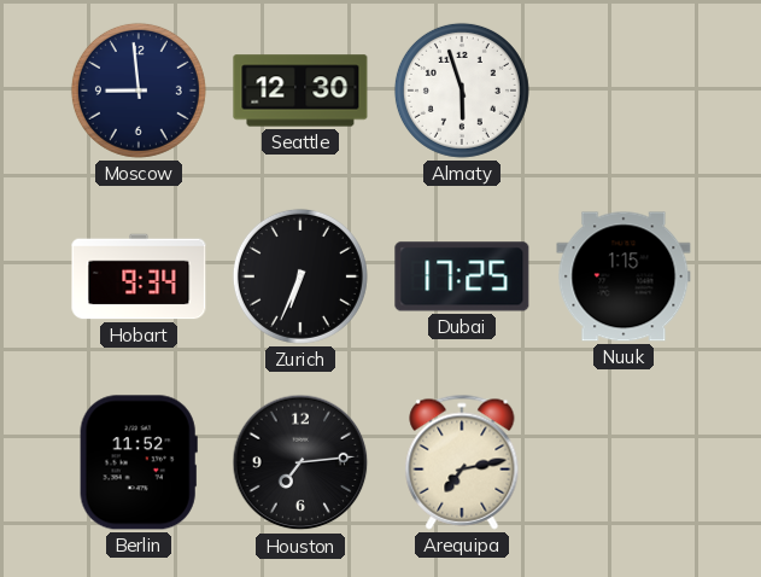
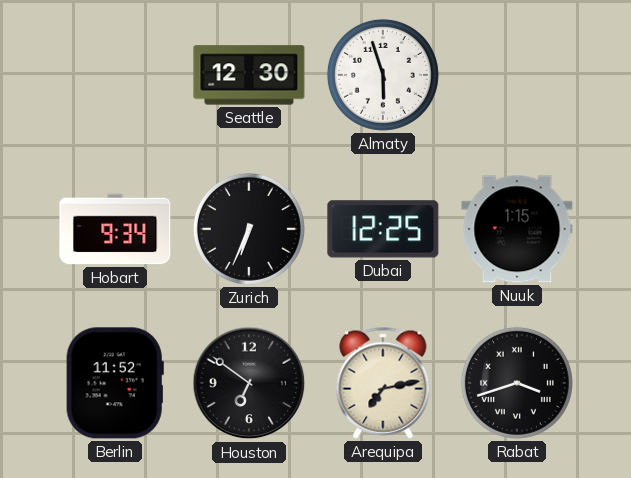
Moscow: 8:59 -> none
Dubai: 17:25 -> 12:25
Houston: 7:14 -> 6:51
Rabat: none -> 3:42
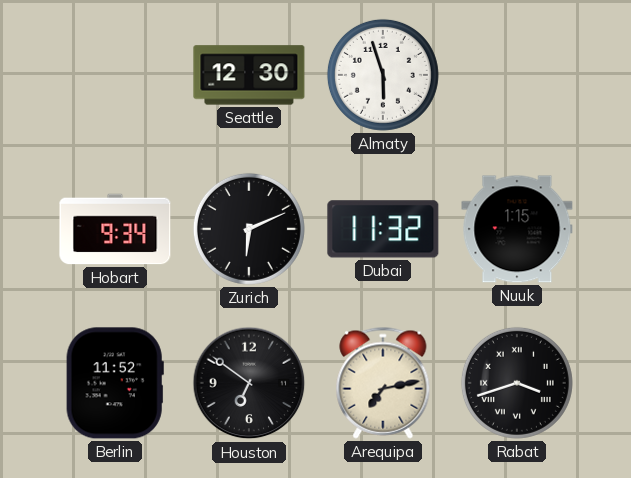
Zurich: 6:34 -> 6:11
Dubai: 12:25 -> 11:32
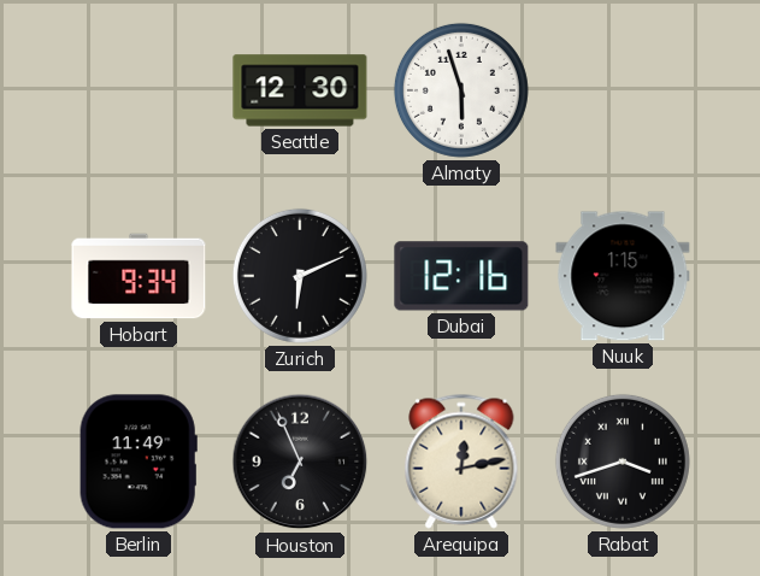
Dubai: 11:32 -> 12:16
Berlin: 11:52 -> 11:49
Houston: 6:51 -> 6:56
Arequipa: 7:13 -> 12:13
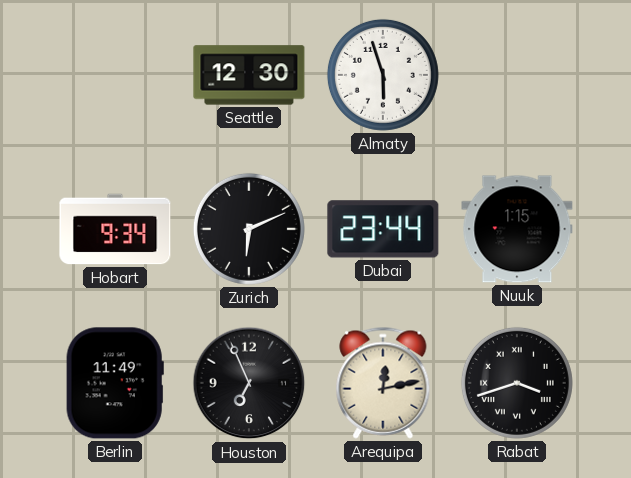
Dubai: 12:16 -> 23:44
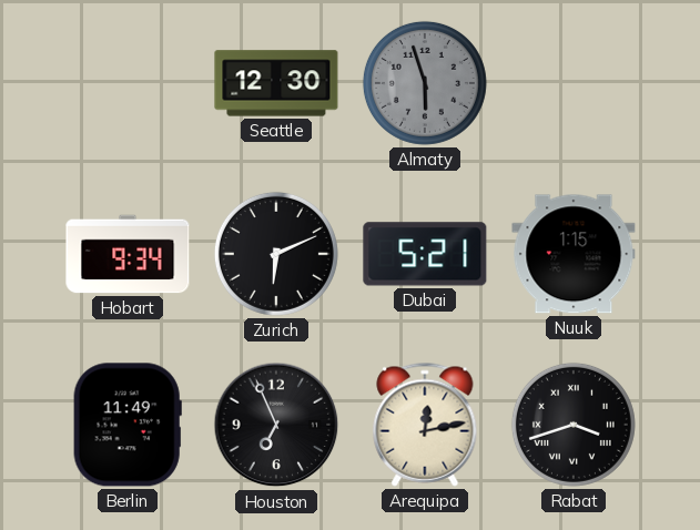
Almaty dial: white -> grey
Dubai: 23:44 -> 5:21
